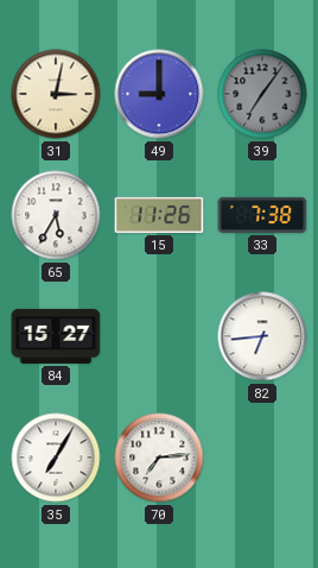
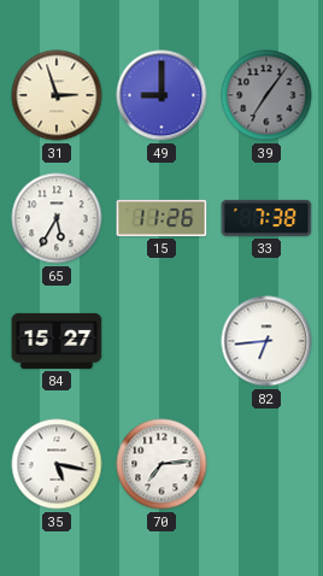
31: 3:02 -> 2:57
35: 7:05 -> 5:17
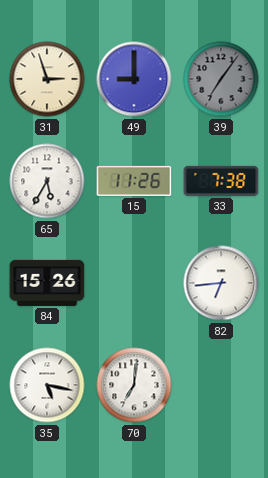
84: 15:27 -> 15:26
70: 7:14 -> 7:01
